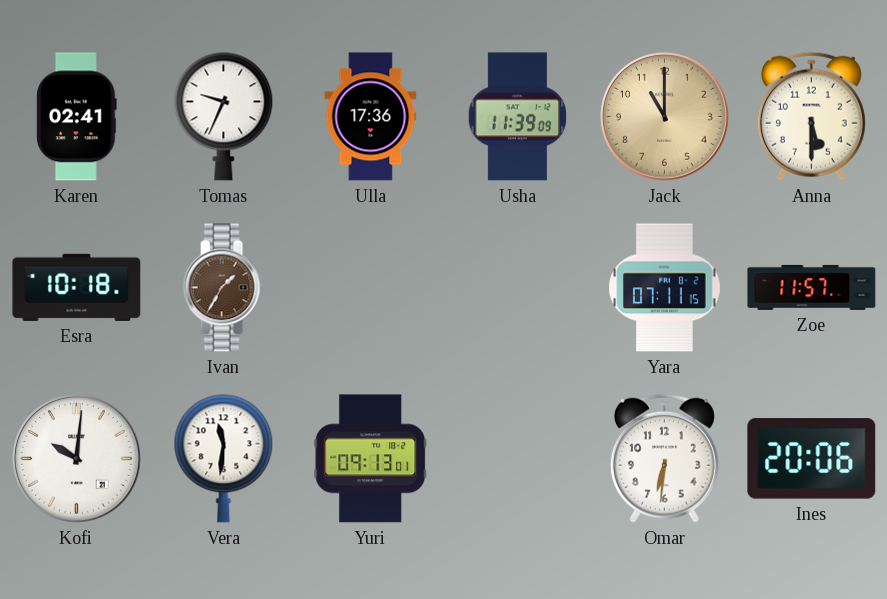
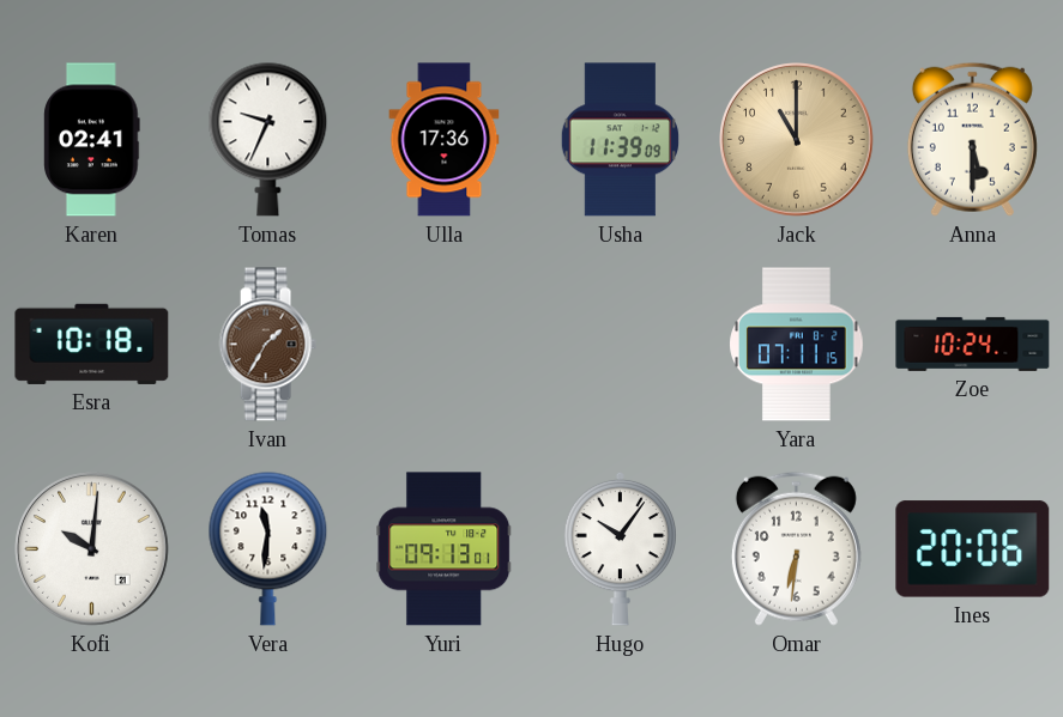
Zoe: 11:57 -> 10:24
Hugo: none -> 10:06
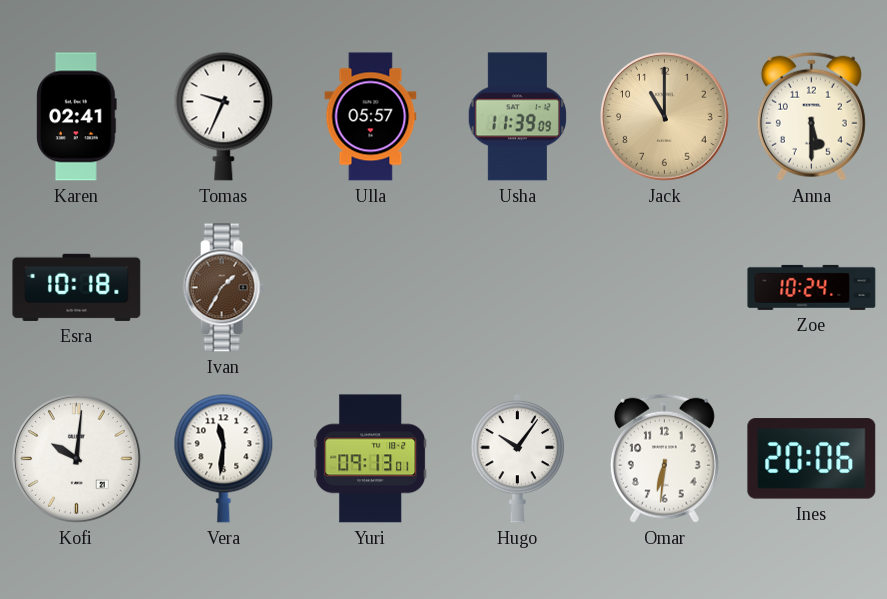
Ulla: 17:36 -> 05:57
Yara: 07:11 -> none
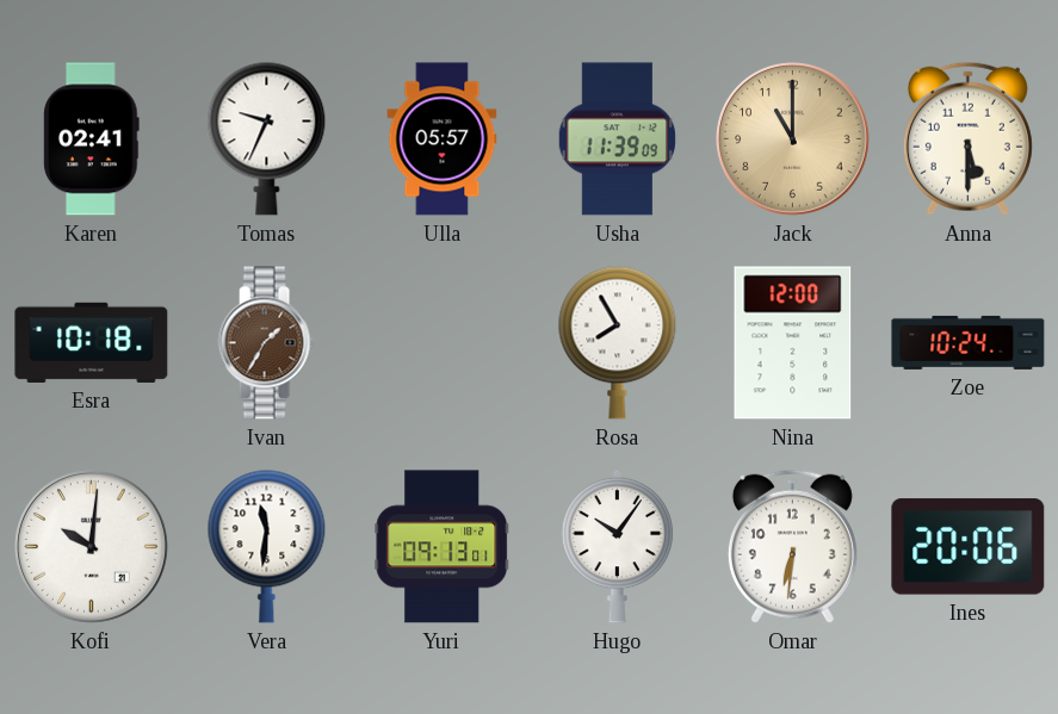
Rosa: none -> 7:55
Nina: none -> 12:00
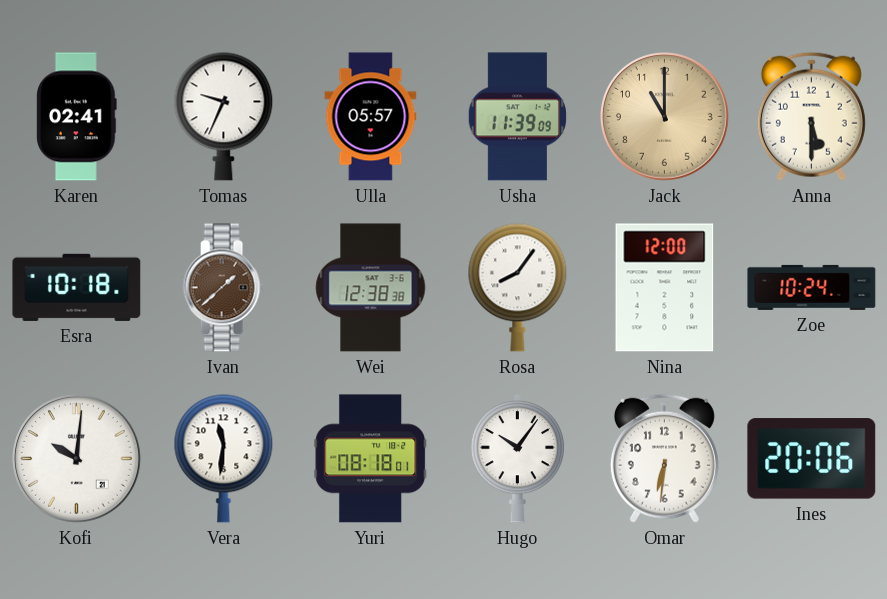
Ivan: 1:35 -> 1:38
Wei: none -> 12:38
Rosa: 7:55 -> 8:06
Yuri: 09:13 -> 08:18
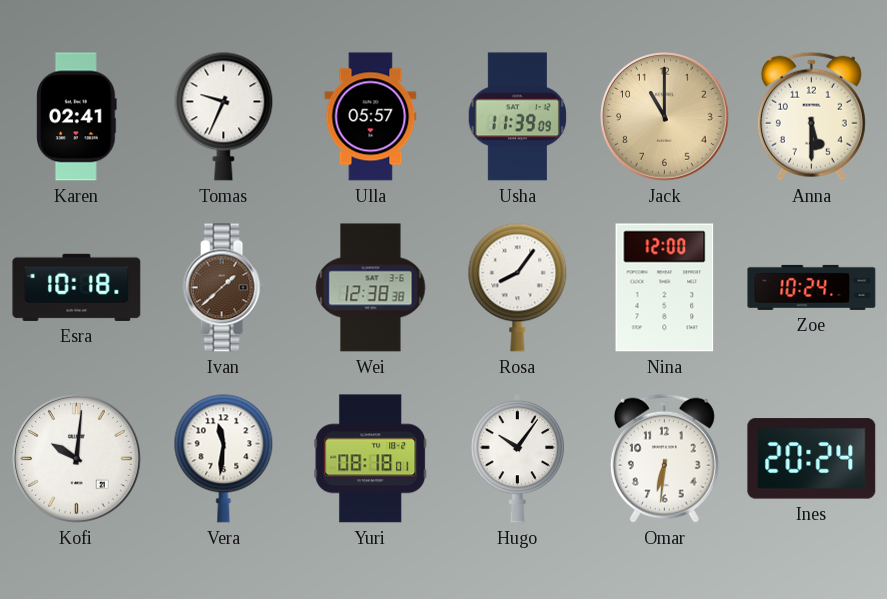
Ines: 20:06 -> 20:24
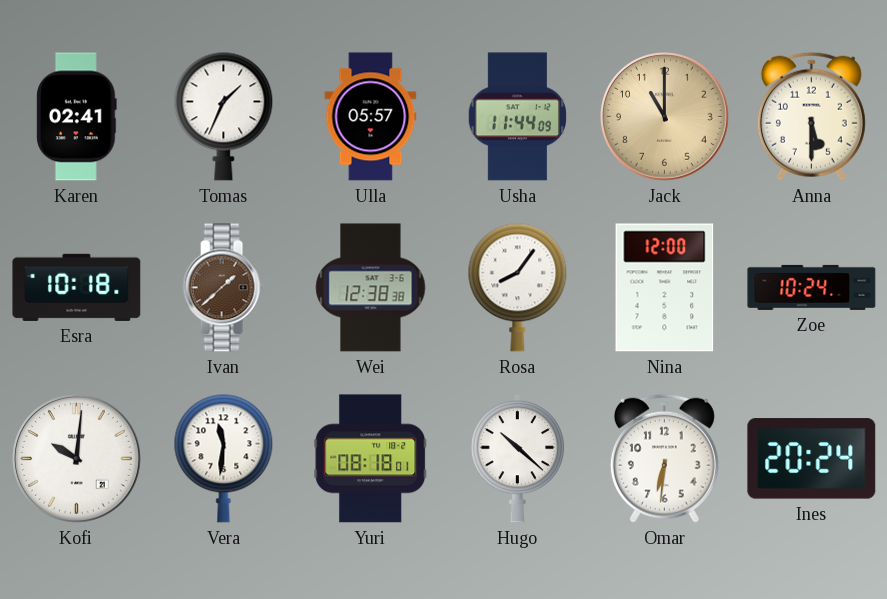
Tomas: 9:34 -> 1:34
Usha: 11:39 -> 11:44
Hugo: 10:06 -> 10:22
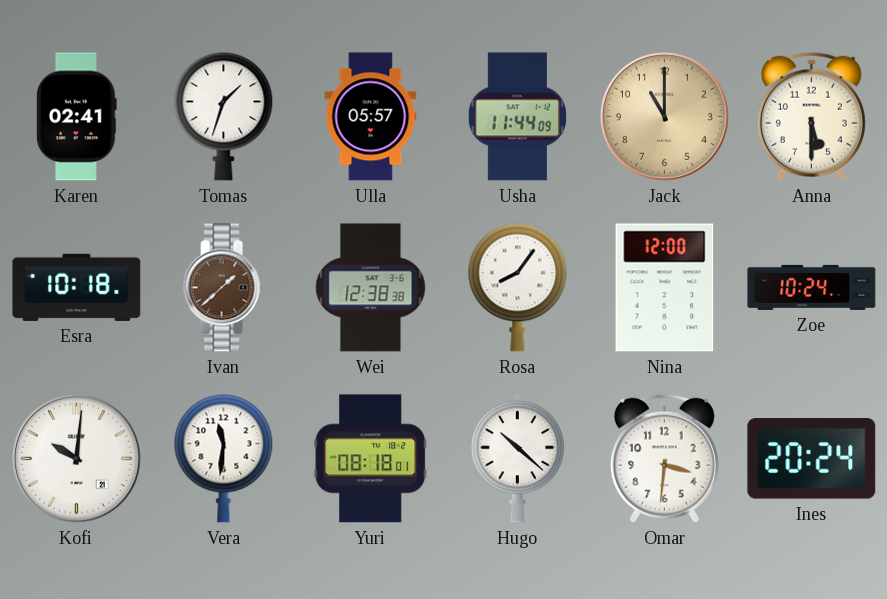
Tomas: 1:34 -> 1:33
Omar: 6:31 -> 3:31
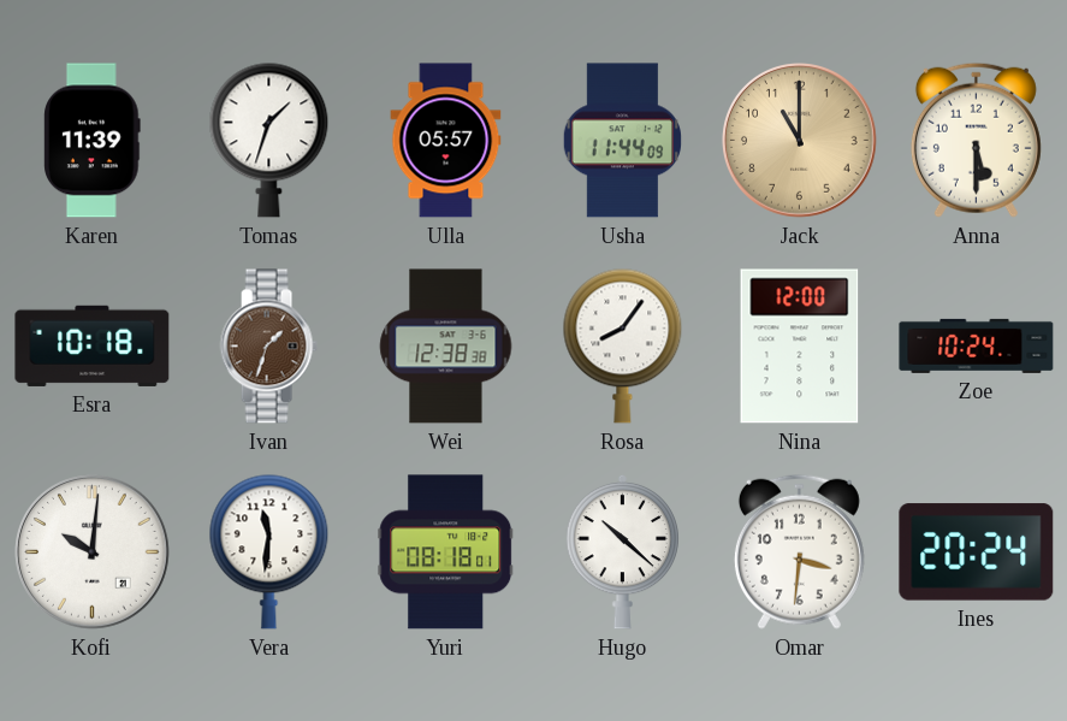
Karen: 02:41 -> 11:39
Ivan: 1:38 -> 1:33
